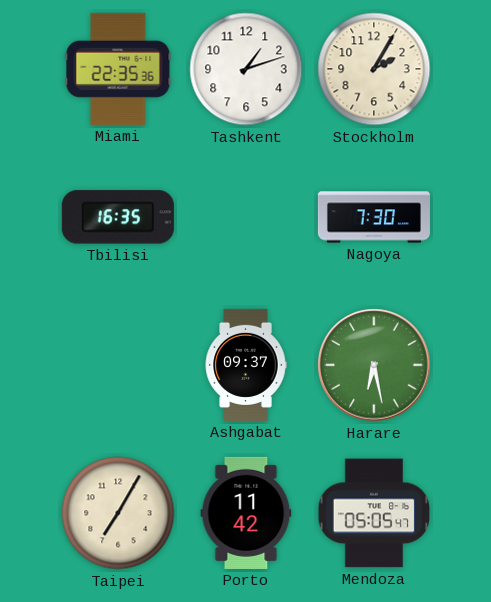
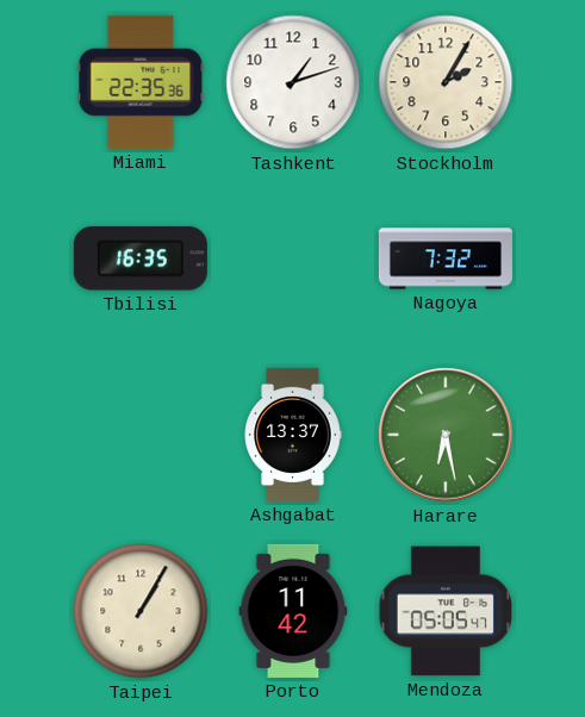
Nagoya: 7:30 -> 7:32
Ashgabat: 09:37 -> 13:37
Taipei: 7:05 -> 1:05
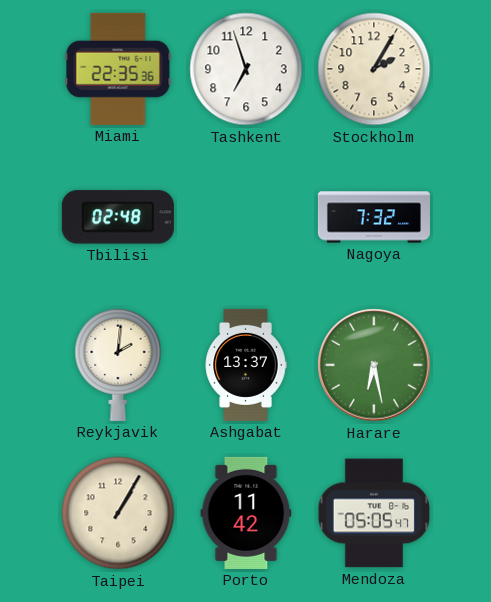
Tashkent: 1:12 -> 6:57
Tbilisi: 16:35 -> 02:48
Reykjavik: none -> 2:01
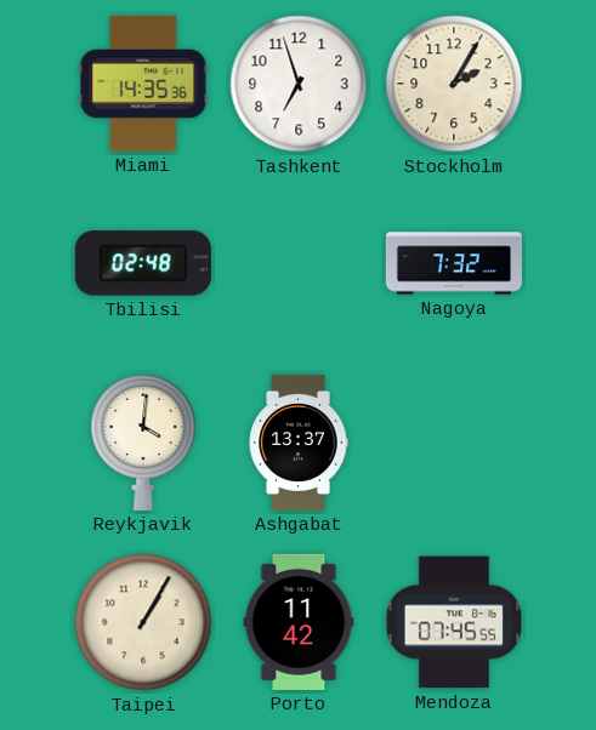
Miami: 22:35 -> 14:35
Reykjavik: 2:01 -> 4:01
Harare: 6:28 -> none
Mendoza: 05:05 -> 07:45
